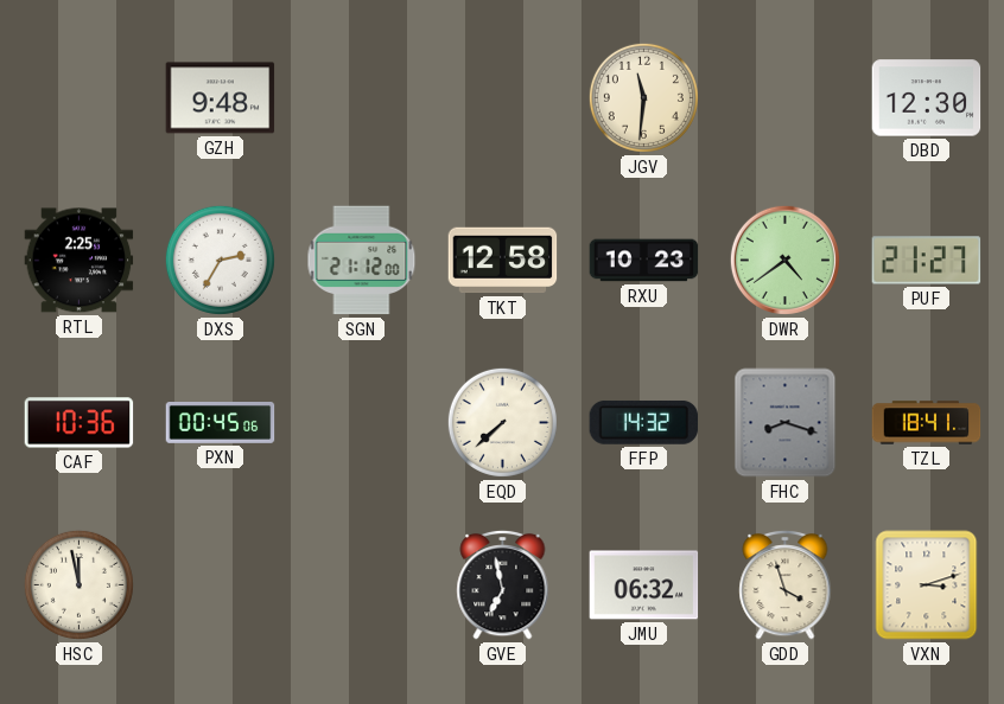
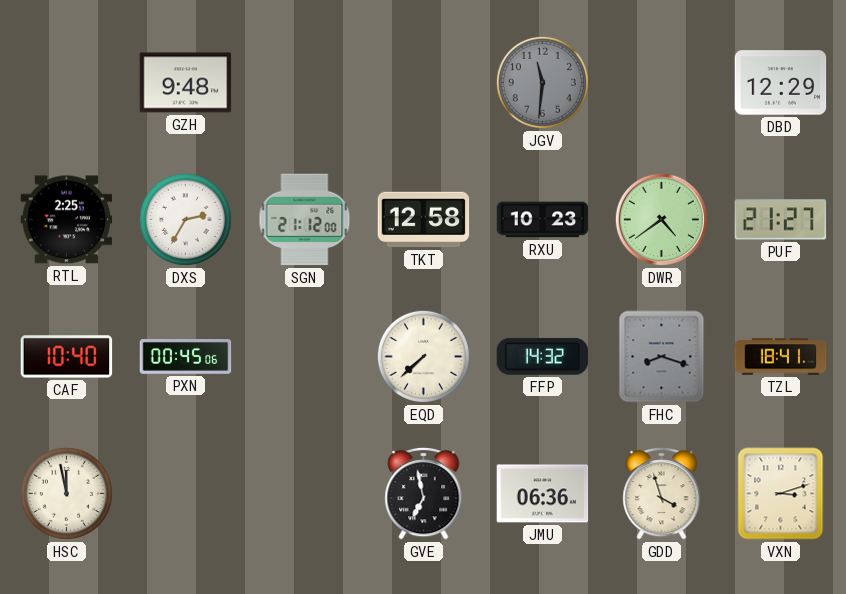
JGV dial: cream -> grey
DBD: 12:30 -> 12:29
CAF: 10:36 -> 10:40
JMU: 06:32 -> 06:36
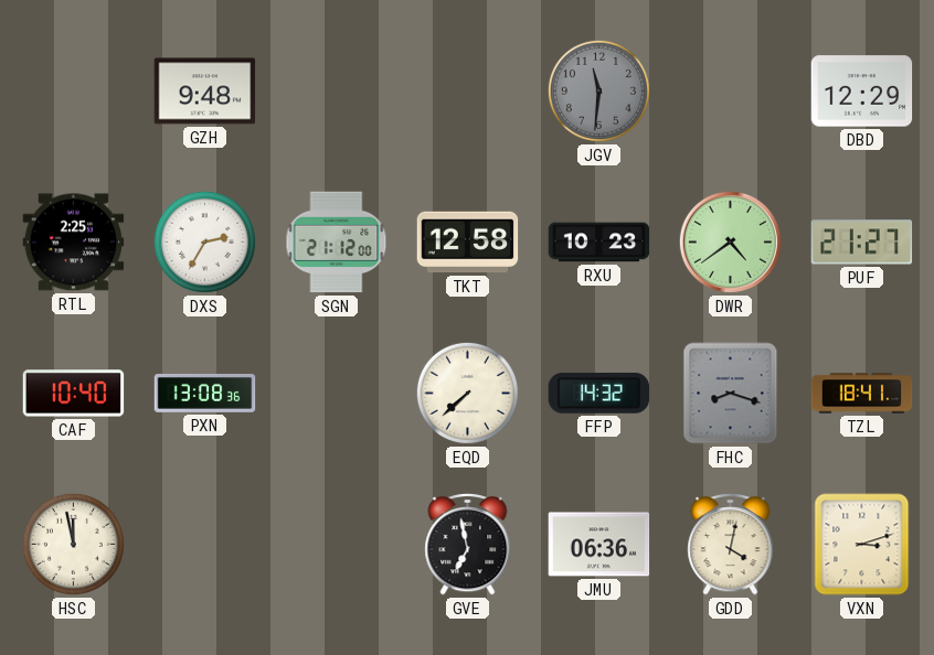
PXN: 00:45 -> 13:08
GDD: 3:57 -> 4:02
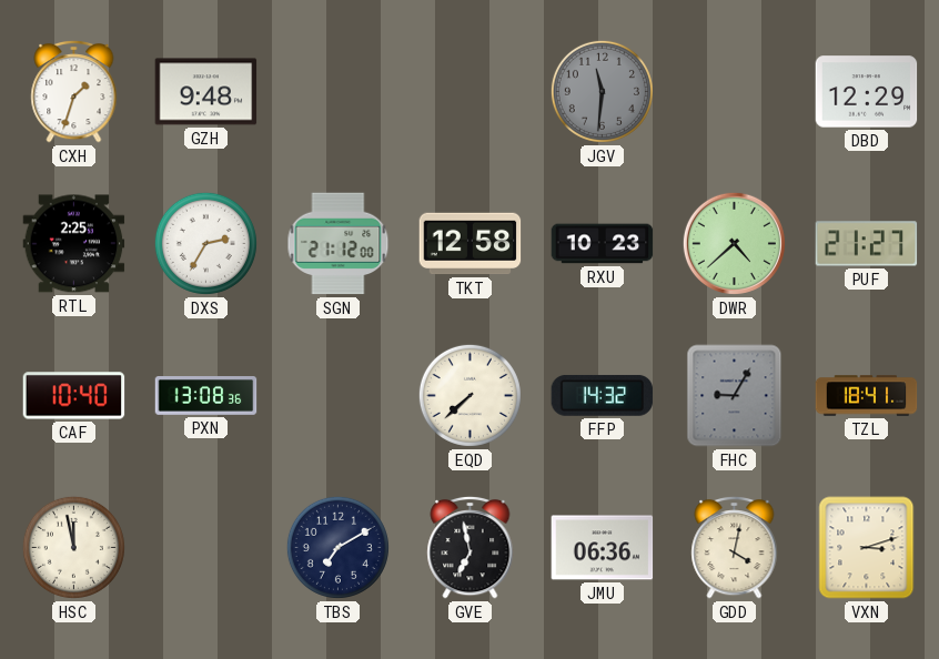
CXH: none -> 1:33
DWR: 4:39 -> 4:38
FHC: 8:18 -> 9:05
TBS: none -> 7:10
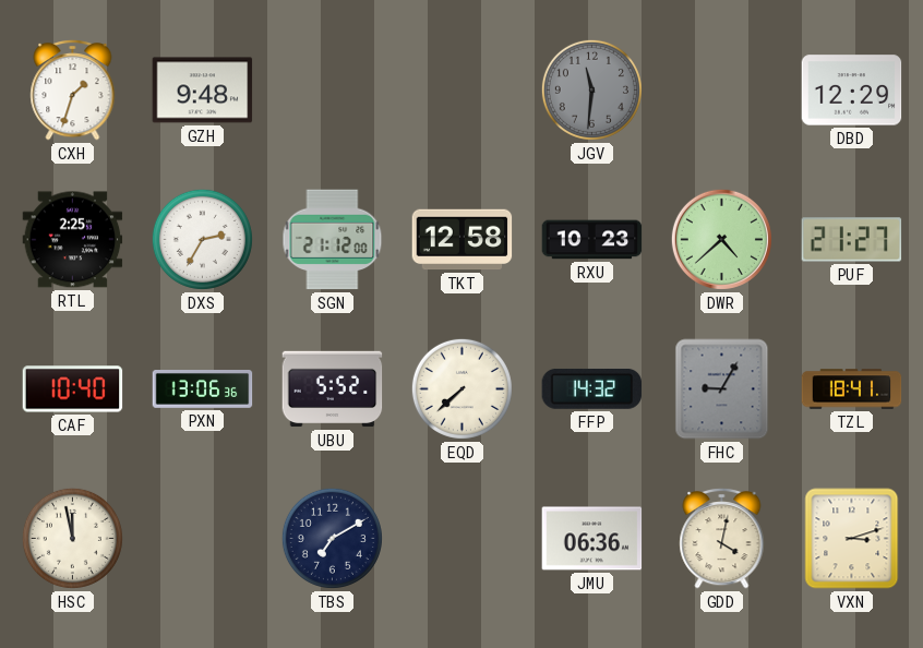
PXN: 13:08 -> 13:06
UBU: none -> 5:52
GVE: 6:58 -> none
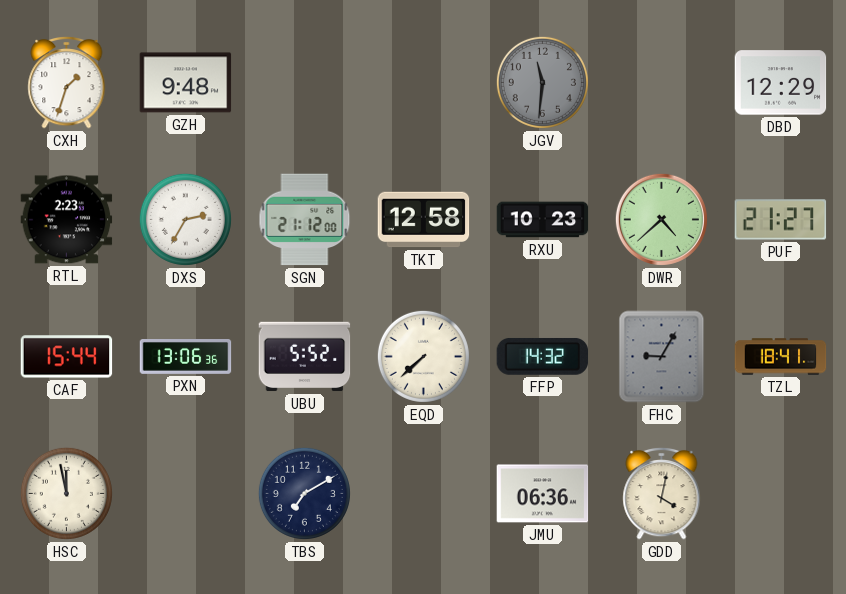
RTL: 2:25 -> 2:23
CAF: 10:40 -> 15:44
VXN: 3:12 -> none
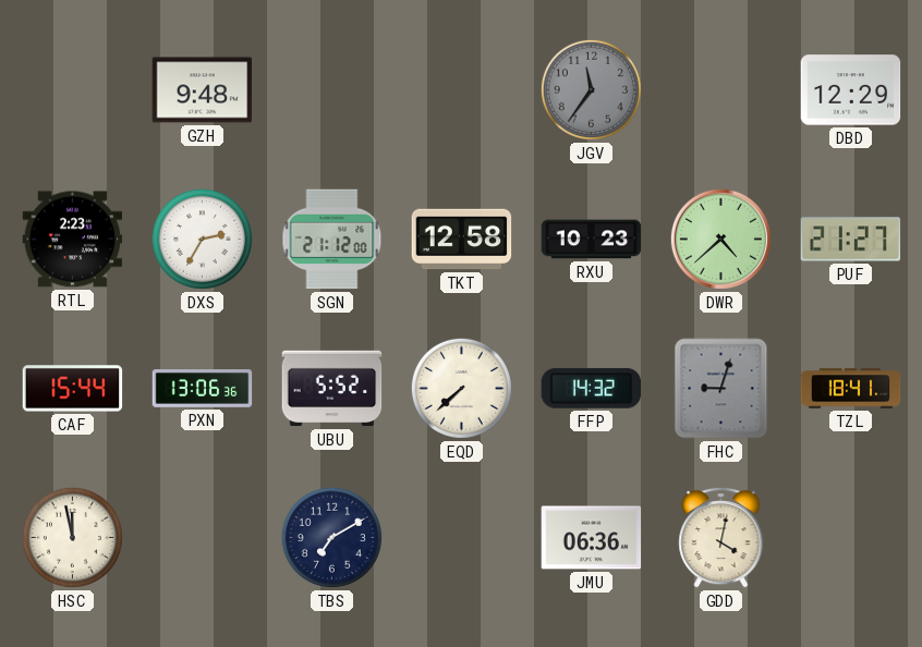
CXH: 1:33 -> none
JGV: 11:31 -> 11:36
FHC: 9:05 -> 9:03
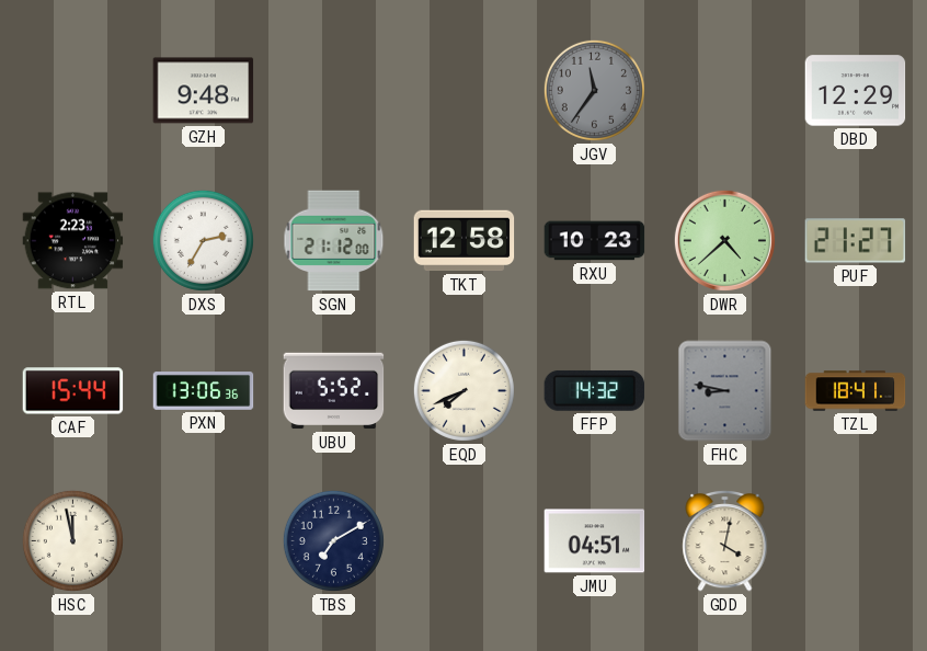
EQD: 7:38 -> 7:41
FHC: 9:03 -> 8:47
JMU: 06:36 -> 04:51
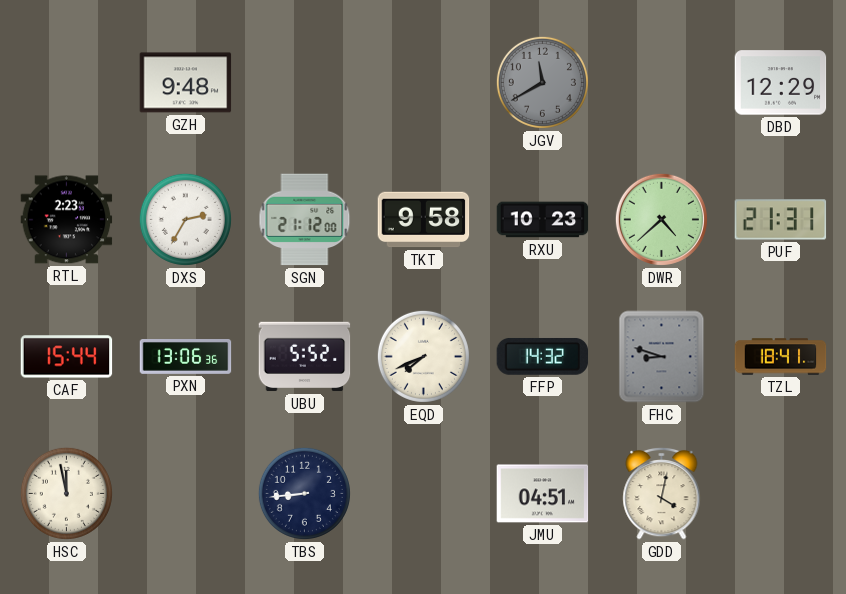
JGV: 11:36 -> 11:40
TKT: 12:58 -> 9:58
PUF: 21:27 -> 21:31
FHC: 8:47 -> 8:48
TBS: 7:10 -> 8:44
